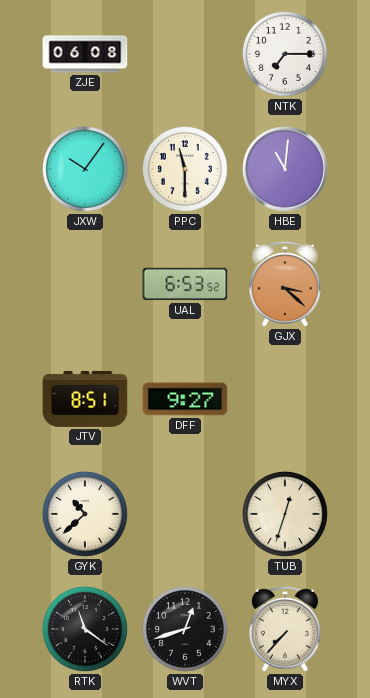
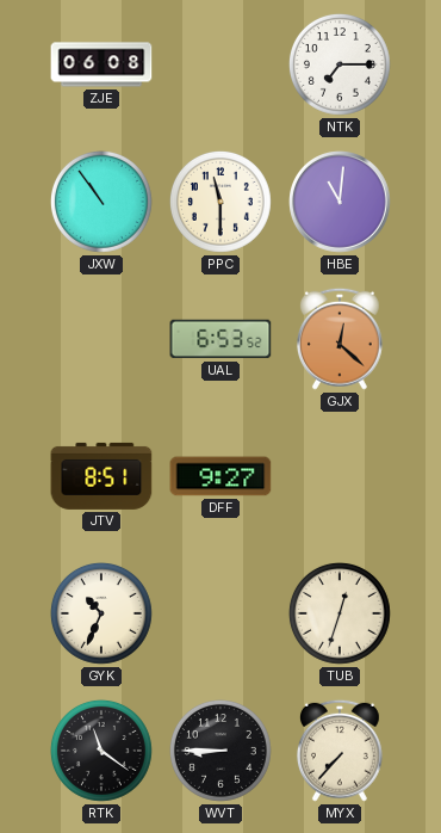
JXW: 10:06 -> 10:54
GJX: 3:22 -> 12:22
GYK: 10:38 -> 10:34
WVT: 12:42 -> 8:45
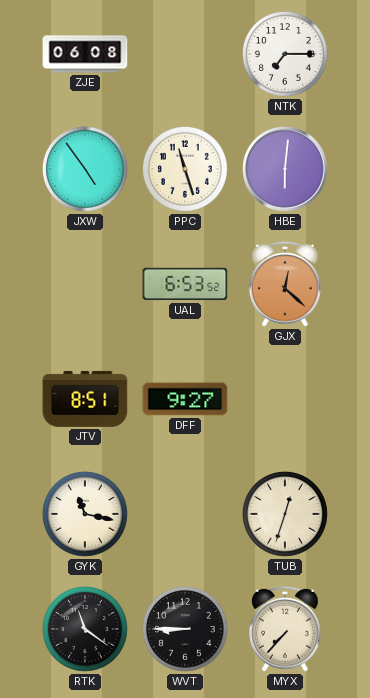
JXW: 10:54 -> 4:54
PPC: 11:30 -> 11:27
HBE: 11:01 -> 6:01
GYK: 10:34 -> 11:17
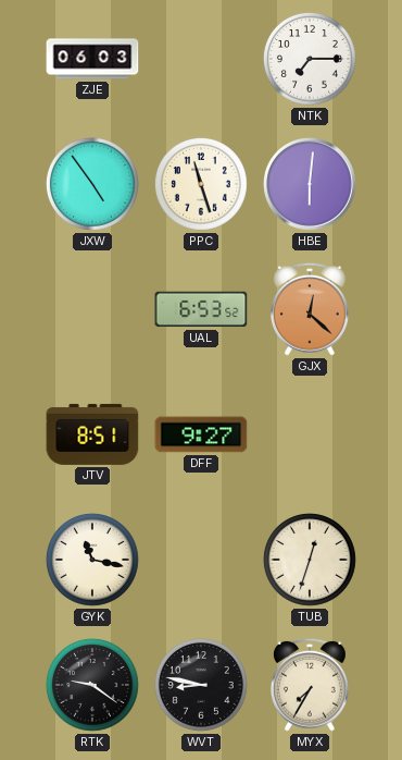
ZJE: 06:08 -> 06:03
RTK: 11:21 -> 9:21
WVT: 8:45 -> 8:47
MYX: 7:37 -> 7:35
